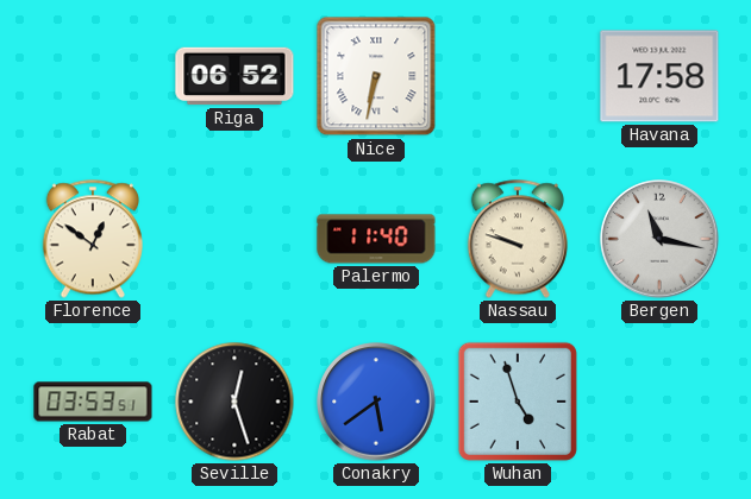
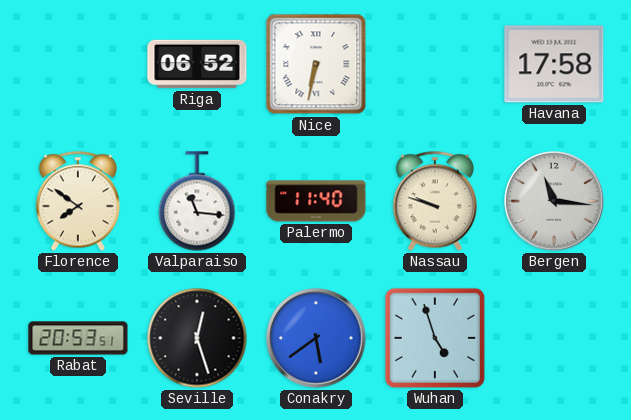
Florence: 12:51 -> 7:51
Valparaiso: none -> 11:16
Bergen: 11:17 -> 11:16
Rabat: 03:53 -> 20:53
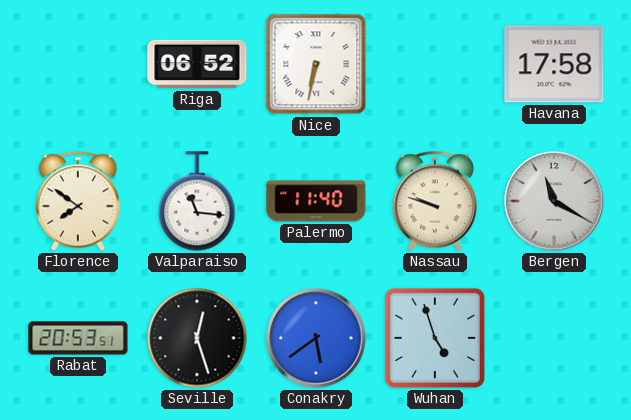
Bergen: 11:16 -> 11:20
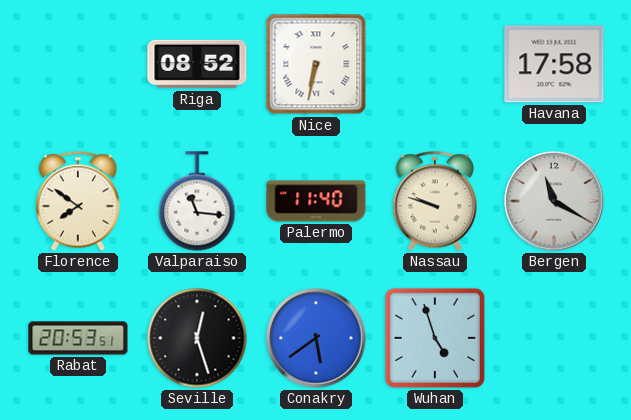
Riga: 06:52 -> 08:52
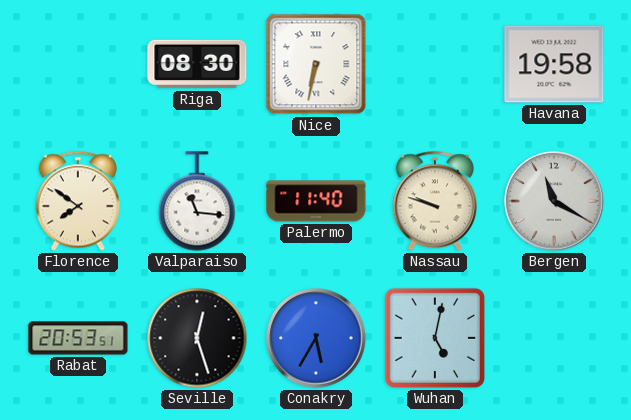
Riga: 08:52 -> 08:30
Havana: 17:58 -> 19:58
Conakry: 5:39 -> 5:35
Wuhan: 4:57 -> 5:02
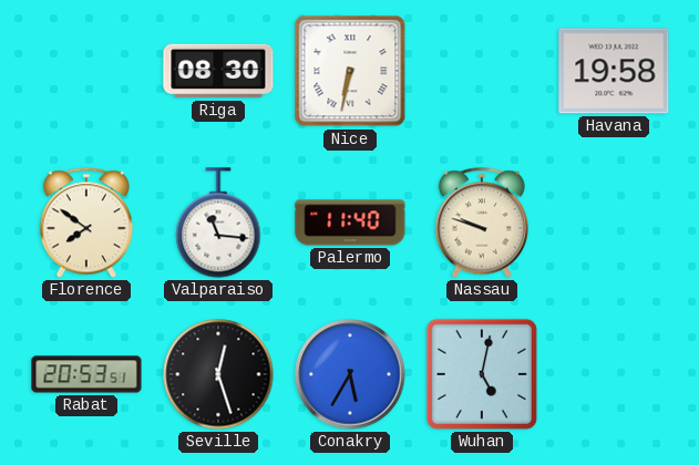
Bergen: 11:20 -> none
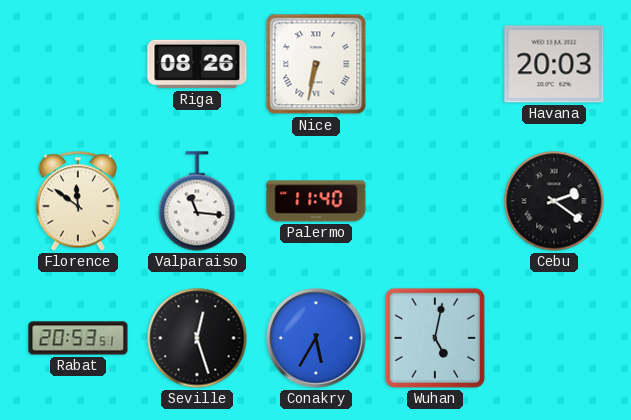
Riga: 08:30 -> 08:26
Havana: 19:58 -> 20:03
Florence: 7:51 -> 11:51
Nassau: 9:48 -> none
Cebu: none -> 2:21
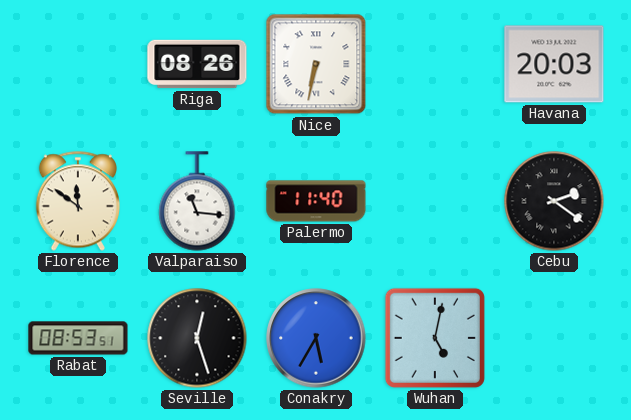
Rabat: 20:53 -> 08:53
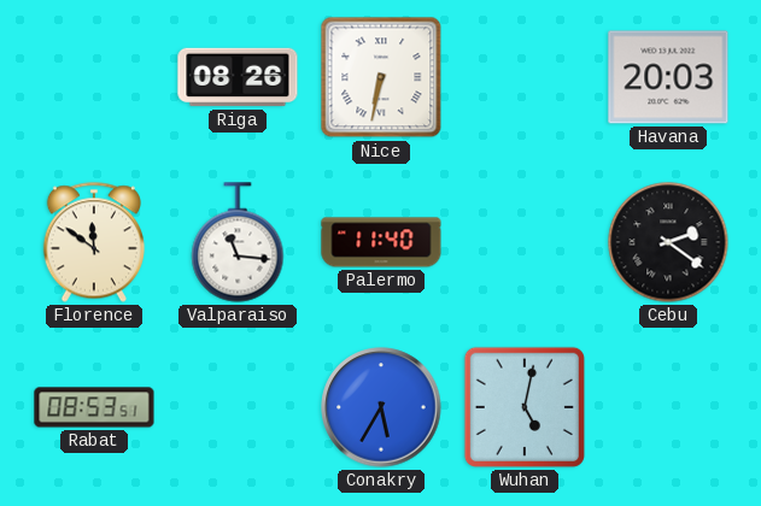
Seville: 12:27 -> none
